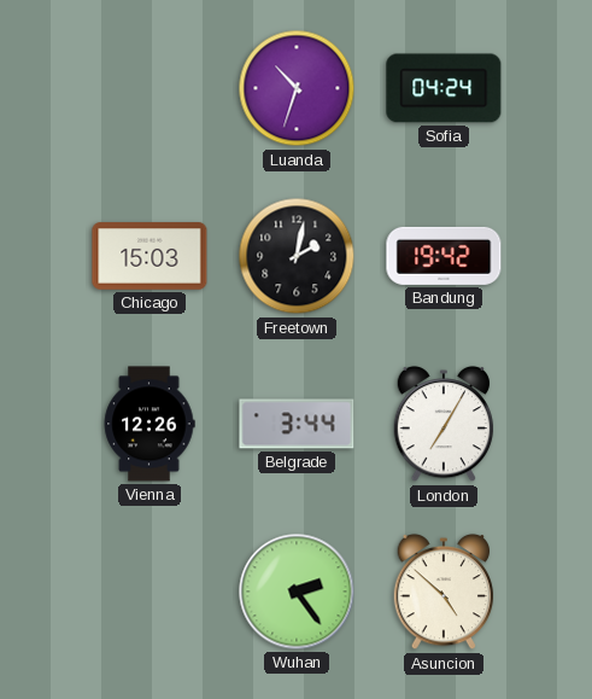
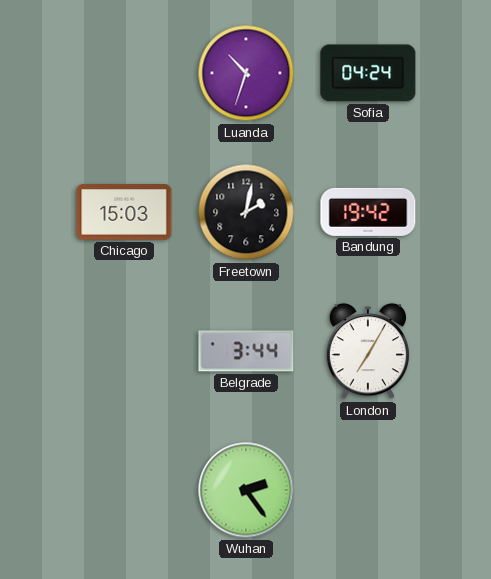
Vienna: 12:26 -> none
Asuncion: 4:52 -> none
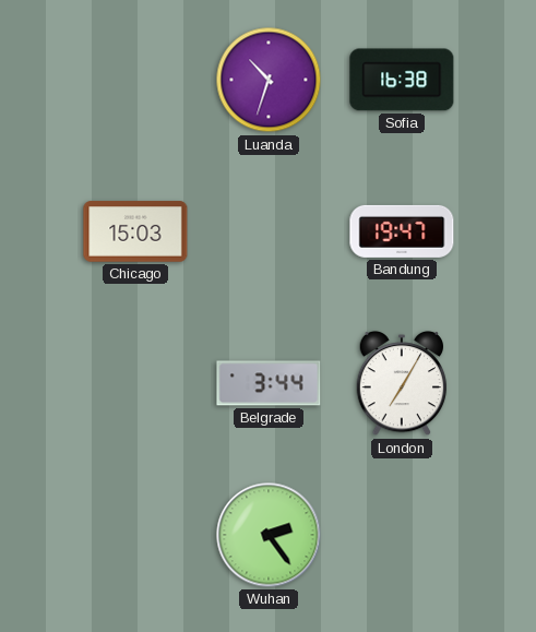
Sofia: 04:24 -> 16:38
Freetown: 2:02 -> none
Bandung: 19:42 -> 19:47
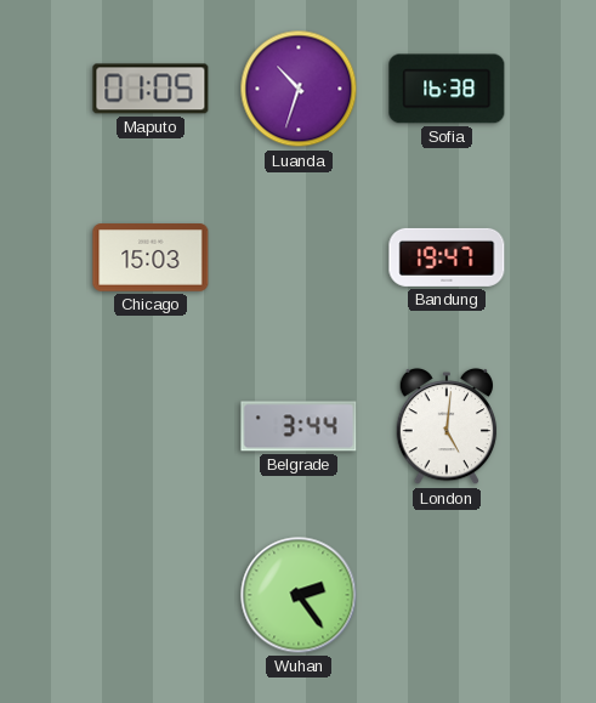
Maputo: none -> 01:05
London: 7:05 -> 5:01
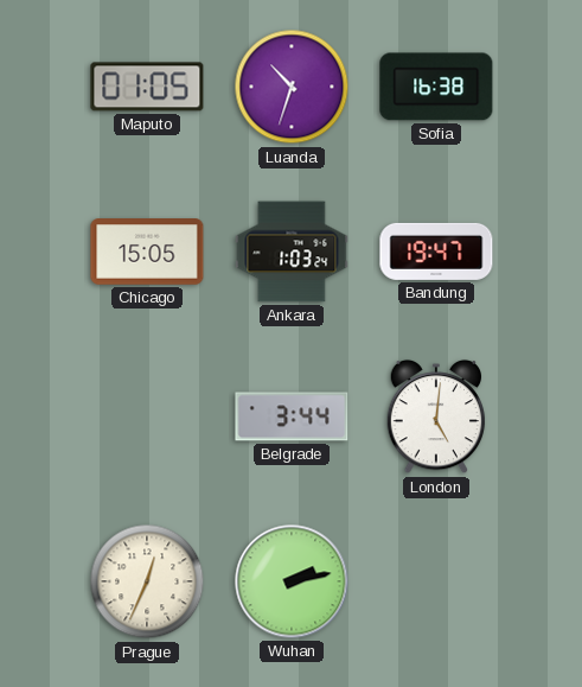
Chicago: 15:03 -> 15:05
Ankara: none -> 1:03
Prague: none -> 12:34
Wuhan: 2:24 -> 2:13
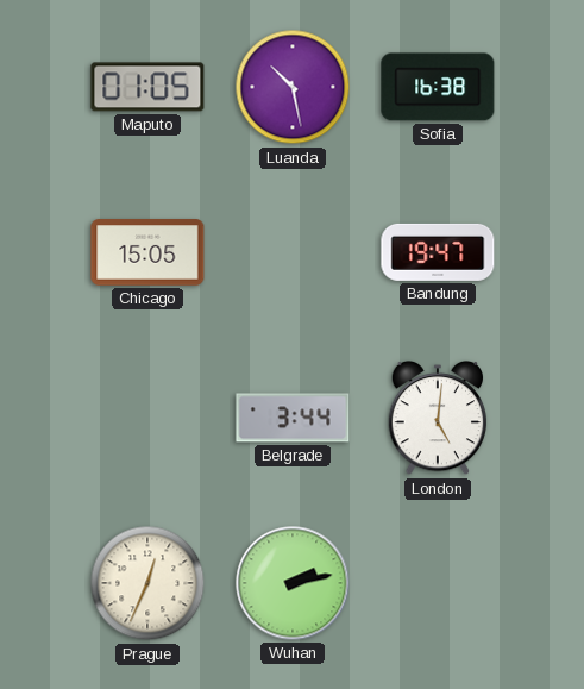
Luanda: 10:33 -> 10:28
Ankara: 1:03 -> none
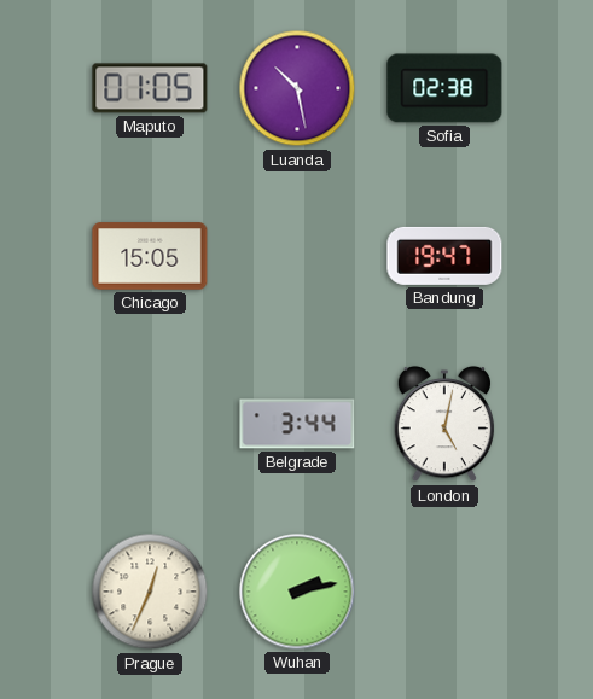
Sofia: 16:38 -> 02:38
London: 5:01 -> 5:02
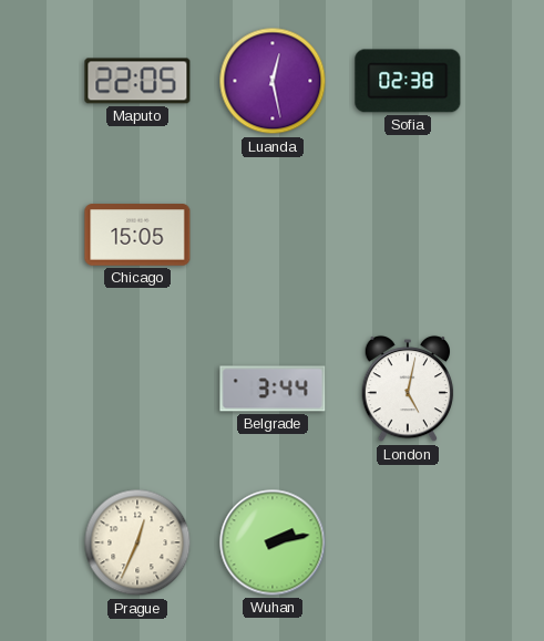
Maputo: 01:05 -> 22:05
Luanda: 10:28 -> 12:28
Bandung: 19:47 -> none
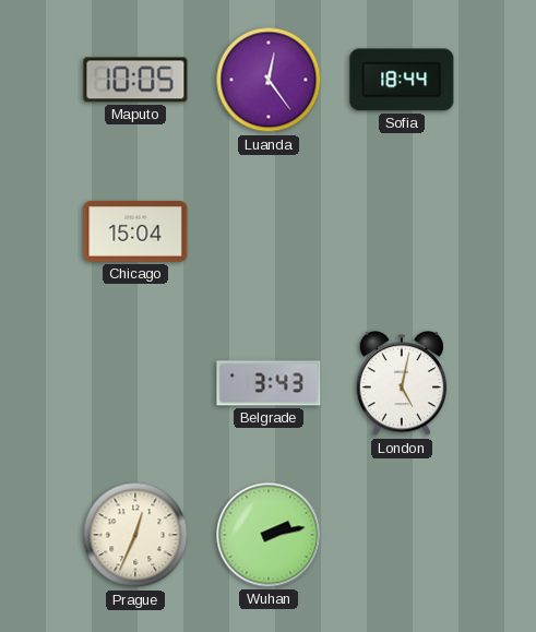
Maputo: 22:05 -> 10:05
Luanda: 12:28 -> 12:24
Sofia: 02:38 -> 18:44
Chicago: 15:05 -> 15:04
Belgrade: 3:44 -> 3:43
